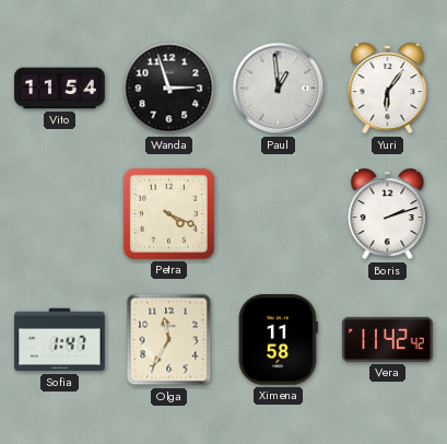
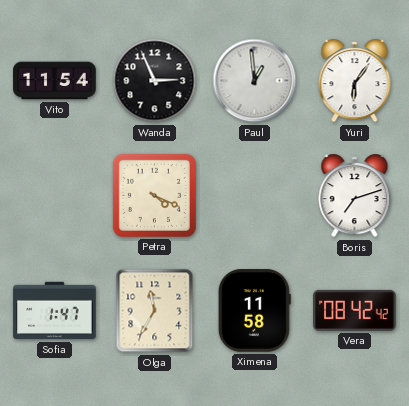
Wanda: 2:57 -> 2:56
Boris: 2:12 -> 7:12
Vera: 11:42 -> 08:42
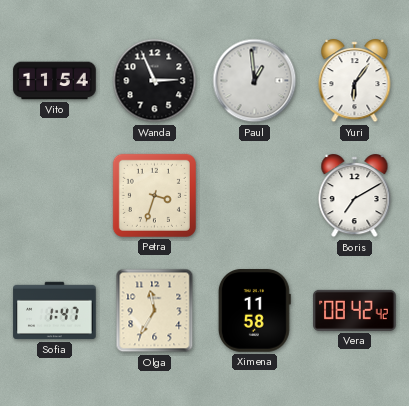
Petra: 4:19 -> 3:33
Boris: 7:12 -> 7:10
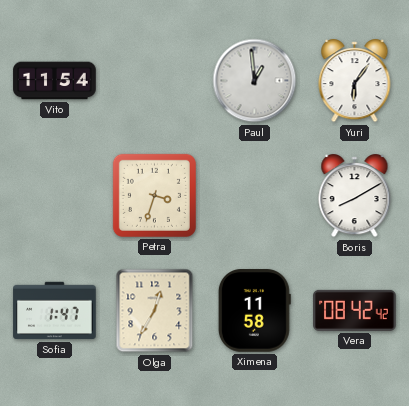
Wanda: 2:56 -> none
Boris: 7:10 -> 8:10
Olga: 11:35 -> 12:35
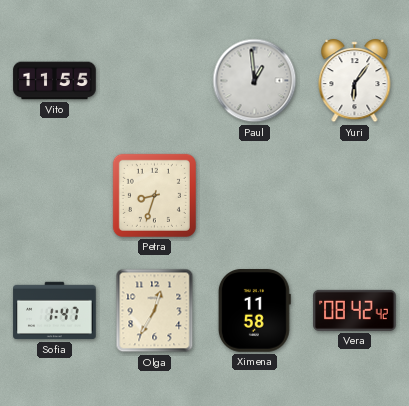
Vito: 11:54 -> 11:55
Petra: 3:33 -> 8:33
Boris: 8:10 -> none
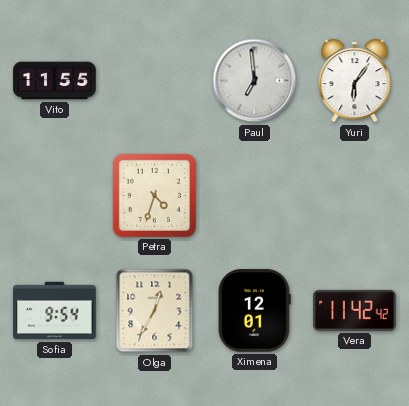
Paul: 12:59 -> 6:59
Petra: 8:33 -> 4:33
Sofia: 1:47 -> 9:54
Ximena: 11:58 -> 12:01
Vera: 08:42 -> 11:42
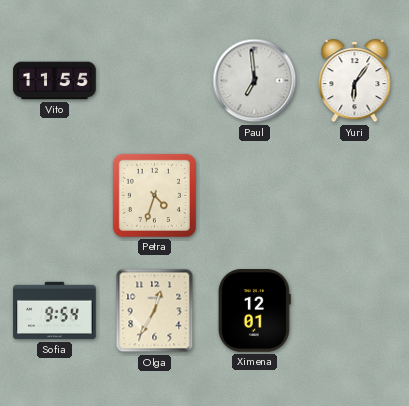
Vera: 11:42 -> none
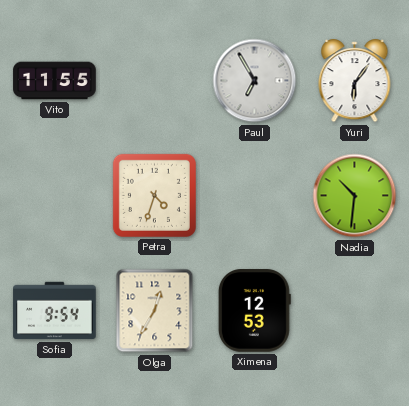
Paul: 6:59 -> 6:55
Nadia: none -> 10:31
Ximena: 12:01 -> 12:53
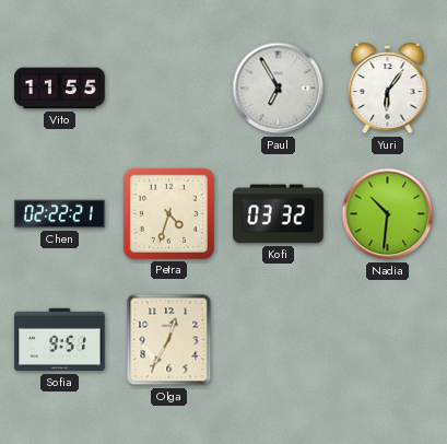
Chen: none -> 02:22
Kofi: none -> 03:32
Sofia: 9:54 -> 9:51
Ximena: 12:53 -> none
